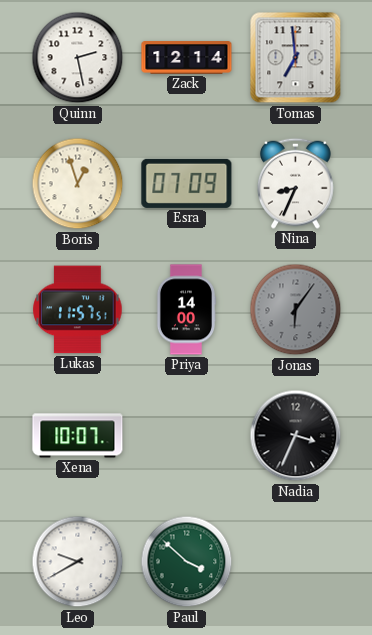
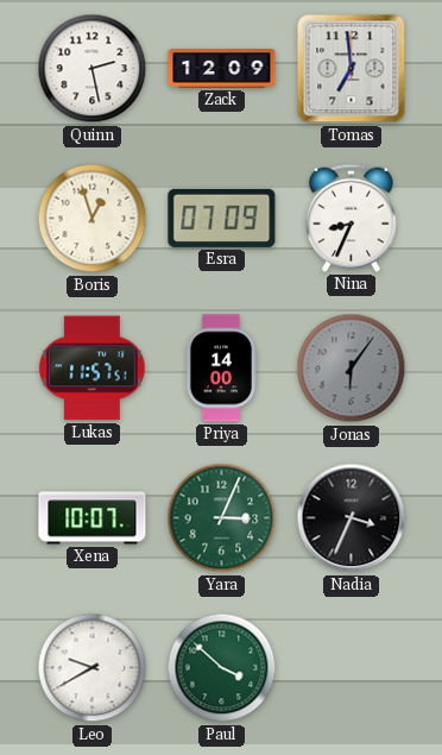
Zack: 12:14 -> 12:09
Yara: none -> 3:04
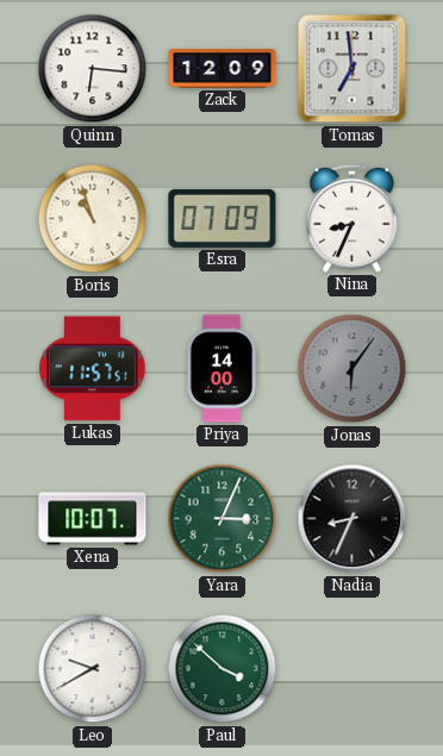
Quinn: 2:28 -> 6:16
Boris: 12:57 -> 10:57
Nadia: 3:34 -> 8:34
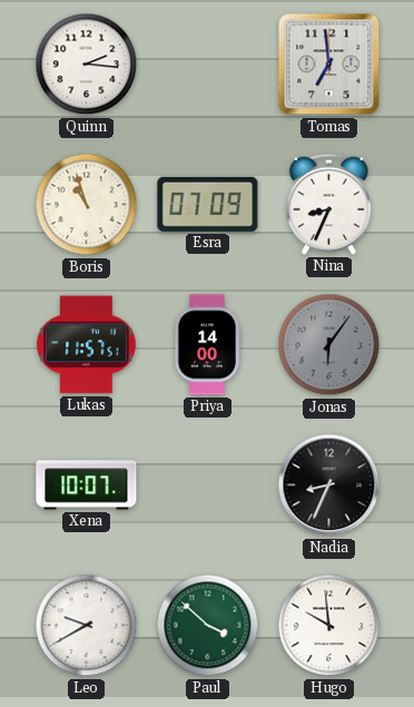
Quinn: 6:16 -> 2:16
Zack: 12:09 -> none
Yara: 3:04 -> none
Hugo: none -> 9:59
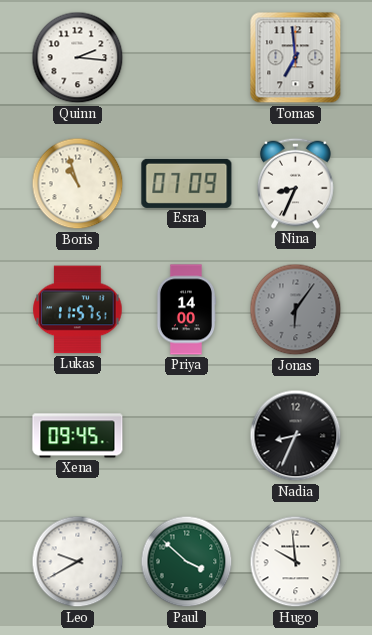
Xena: 10:07 -> 09:45
